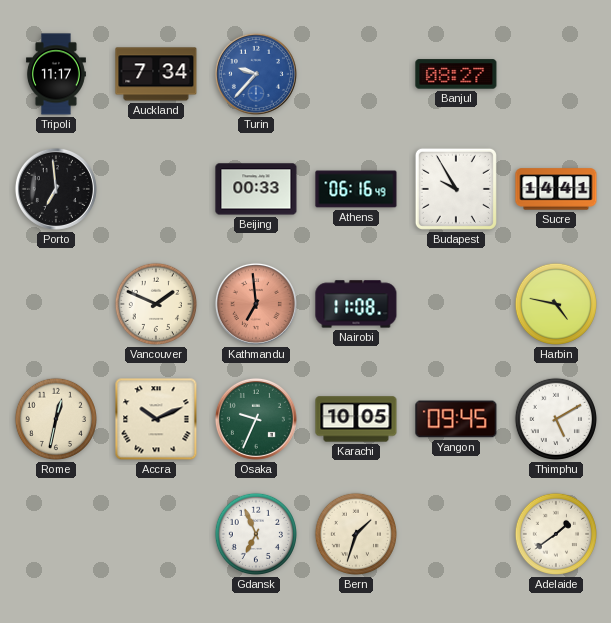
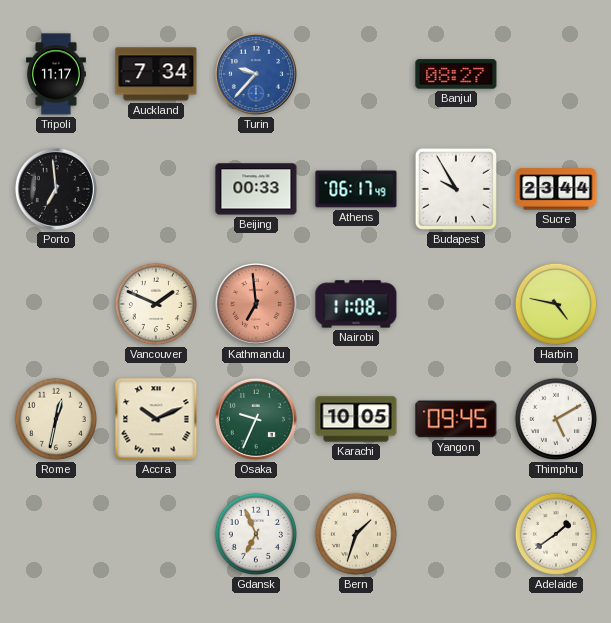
Athens: 06:16 -> 06:17
Sucre: 14:41 -> 23:44
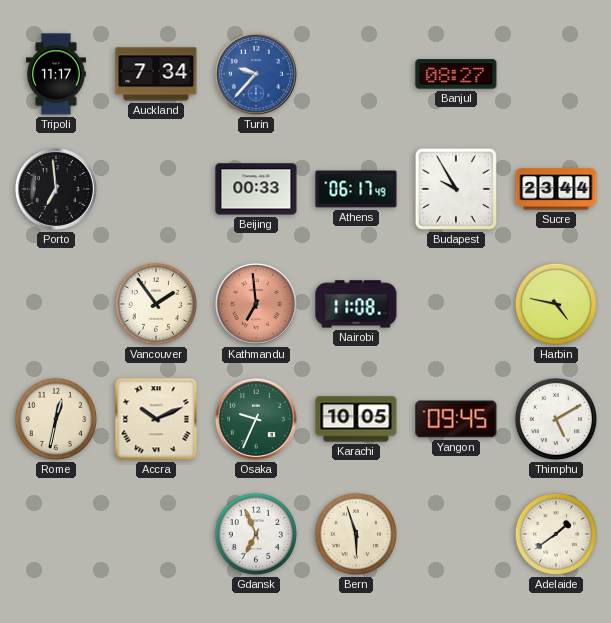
Vancouver: 1:49 -> 1:54
Bern: 1:33 -> 5:57
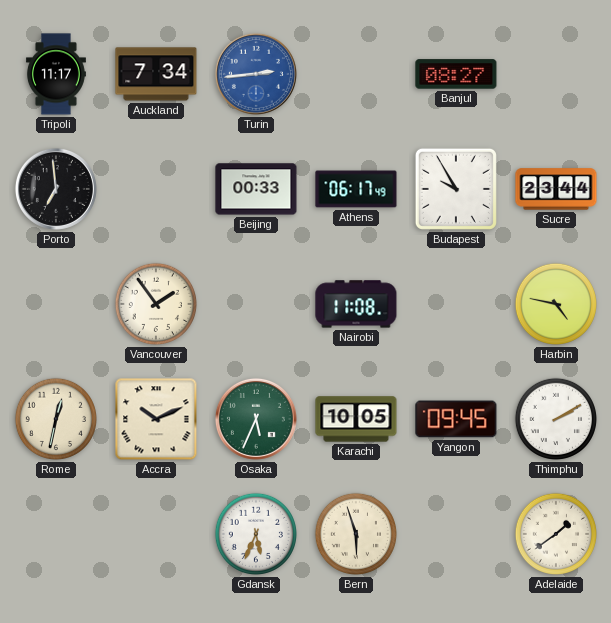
Turin: 9:37 -> 2:44
Kathmandu: 6:59 -> none
Osaka: 9:34 -> 5:34
Thimphu: 5:10 -> 2:10
Gdansk: 6:56 -> 5:34
